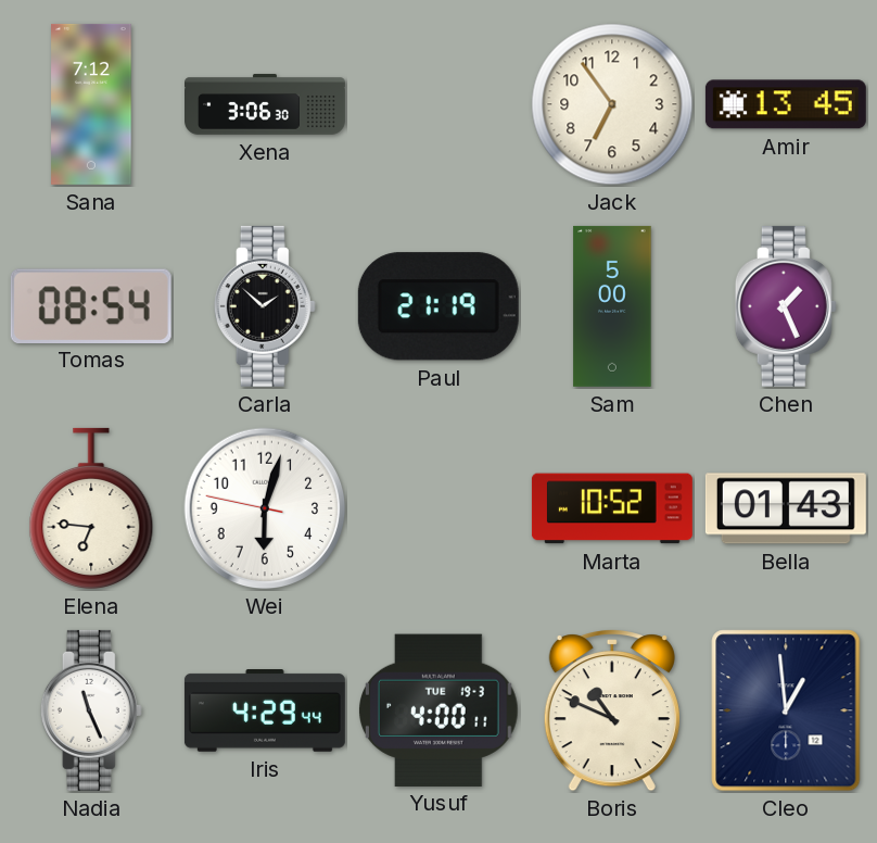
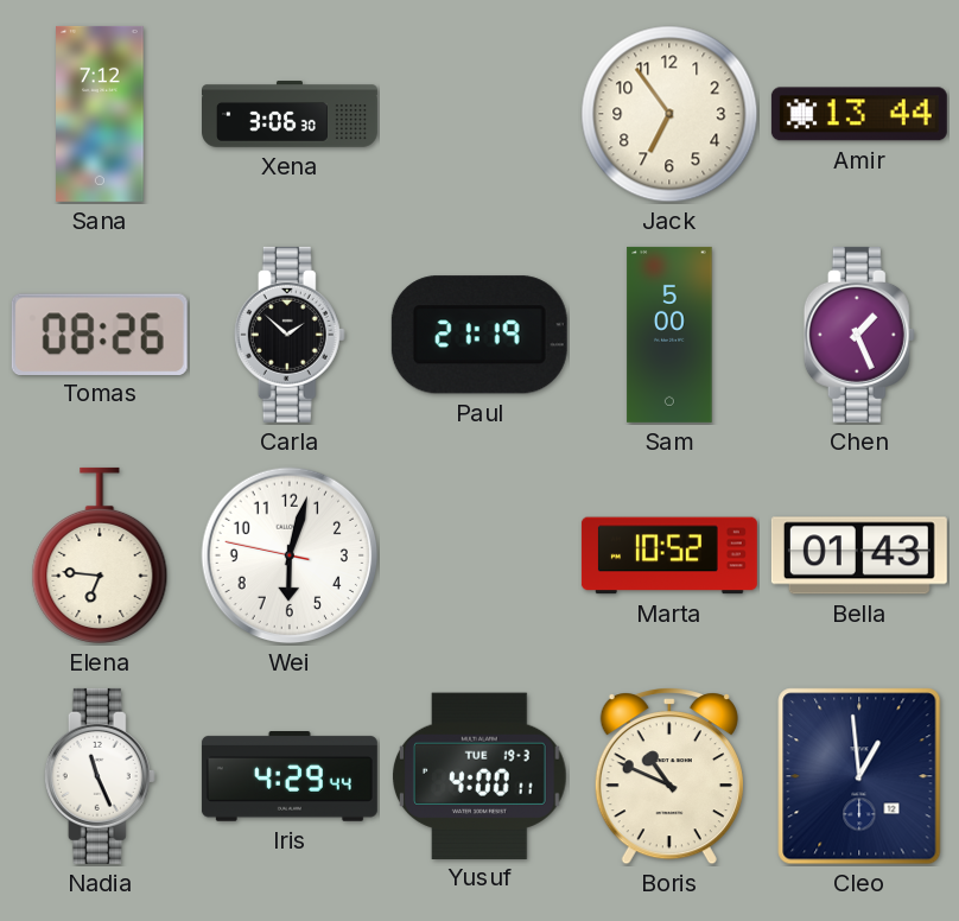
Amir: 13:45 -> 13:44
Tomas: 08:54 -> 08:26
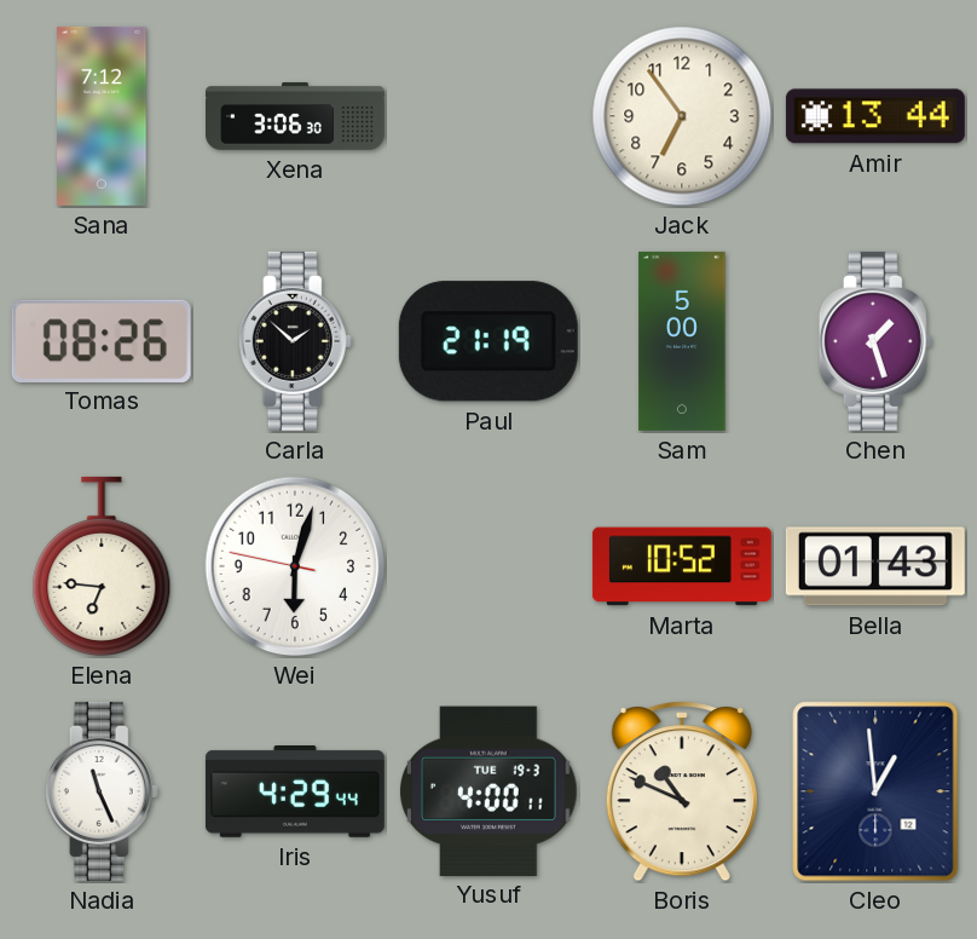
Chen: 1:26 -> 1:27
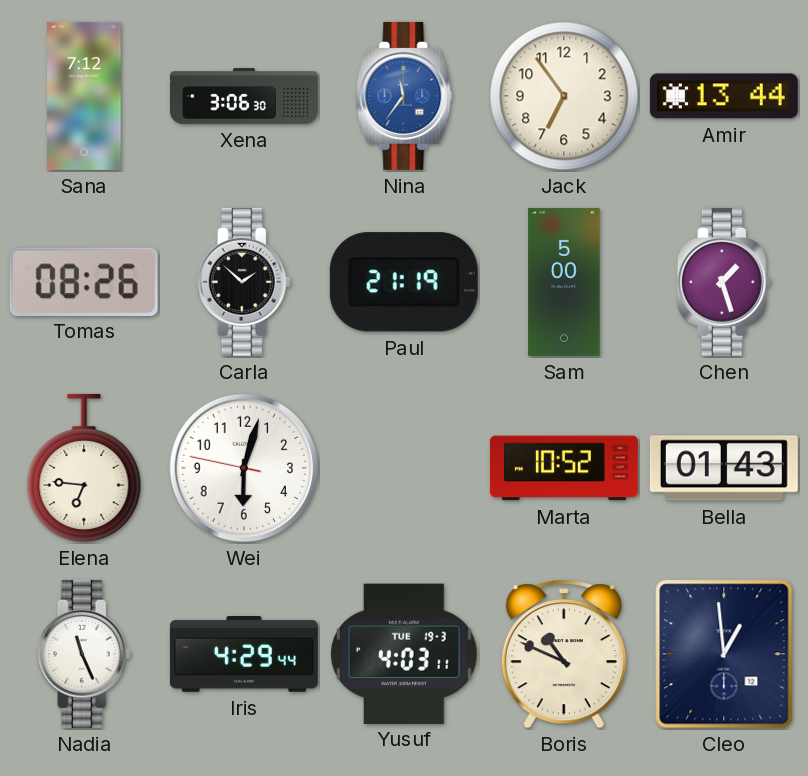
Nina: none -> 11:36
Yusuf: 4:00 -> 4:03
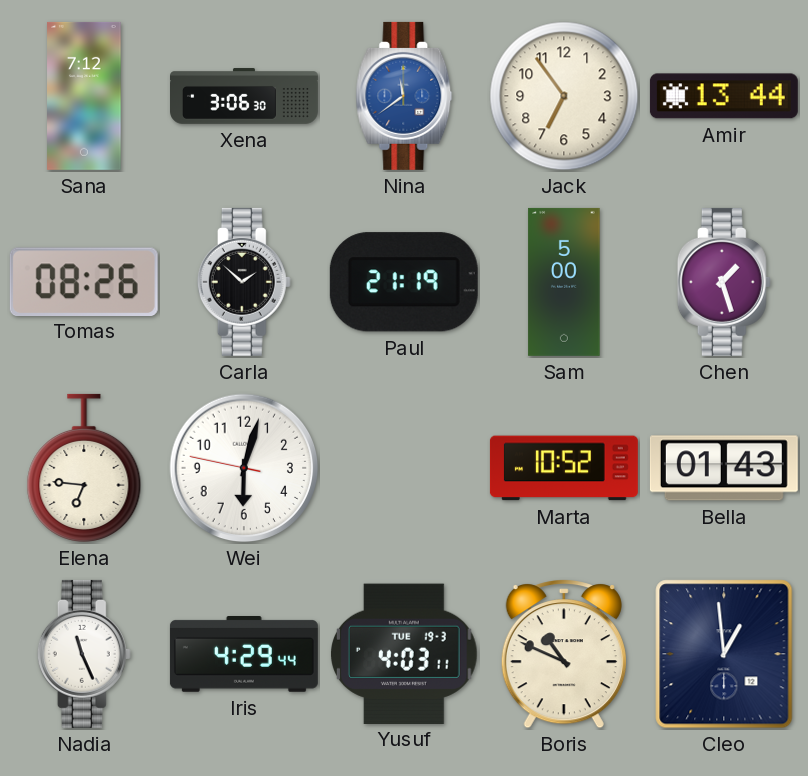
Nina: 11:36 -> 11:39
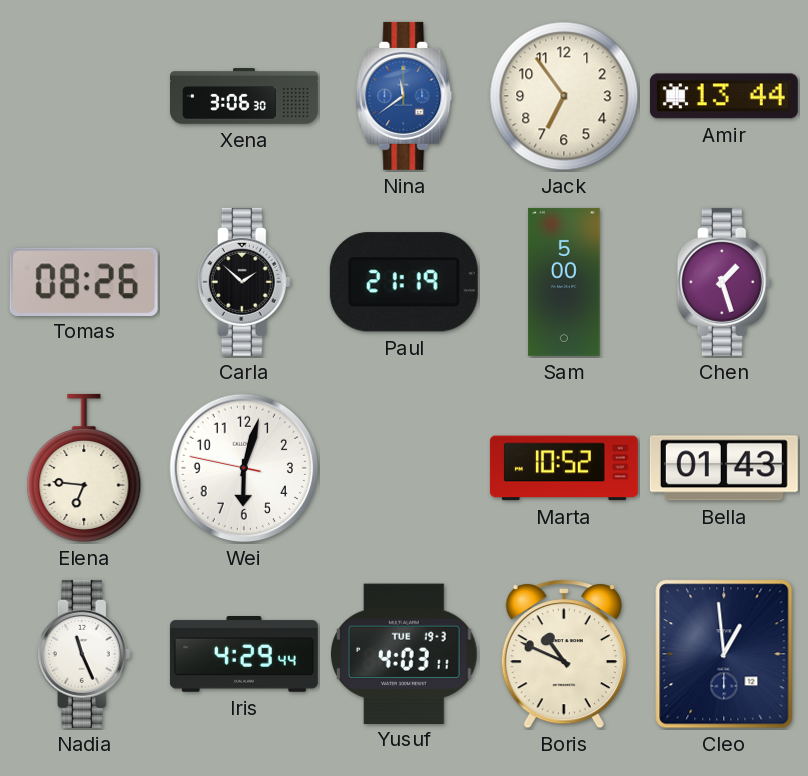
Sana: 7:12 -> none
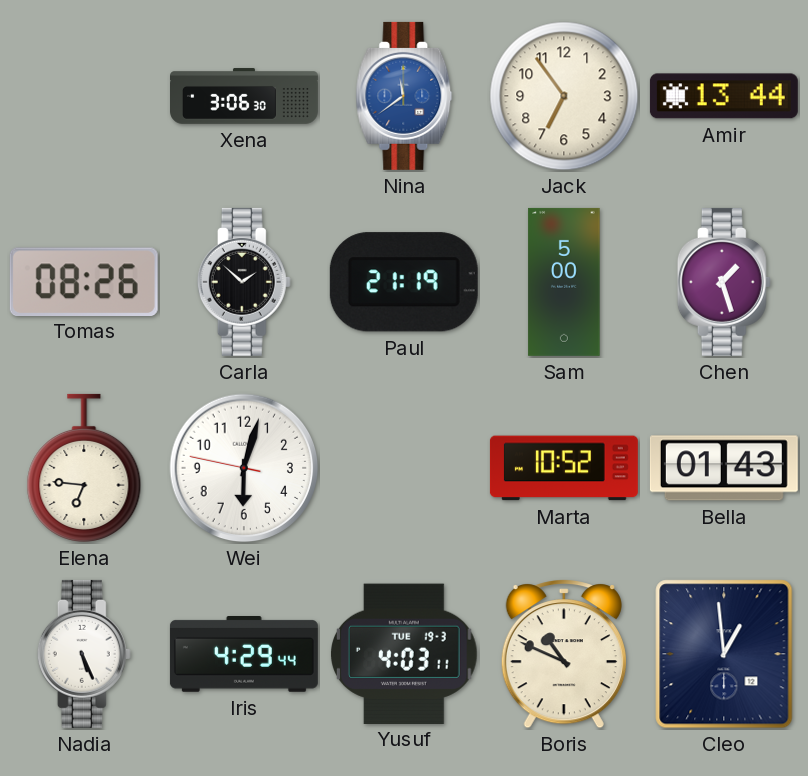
Nadia: 11:26 -> 5:26
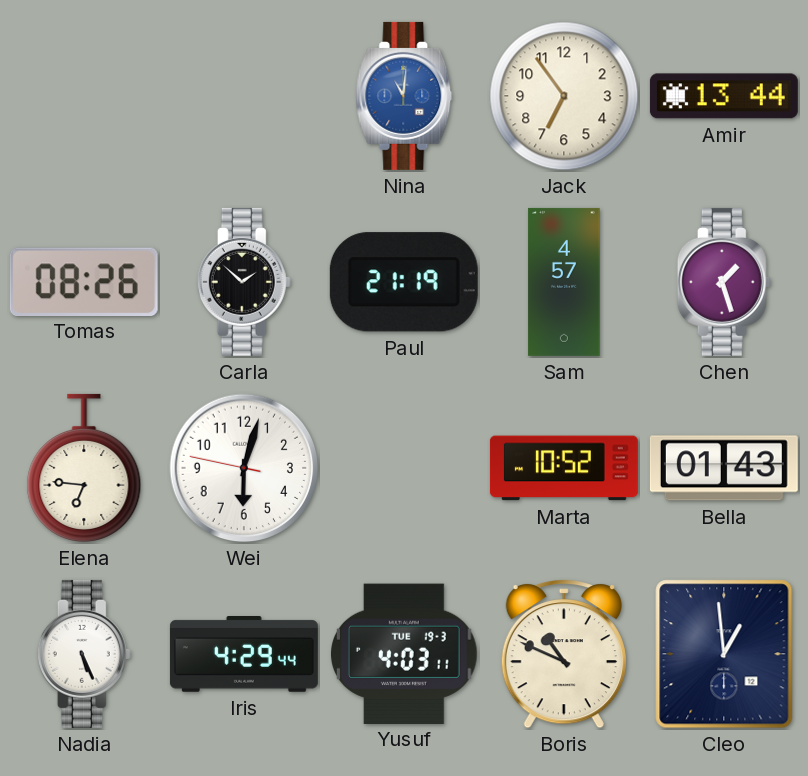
Xena: 3:06 -> none
Nina: 11:39 -> 11:01
Sam: 5:00 -> 4:57
